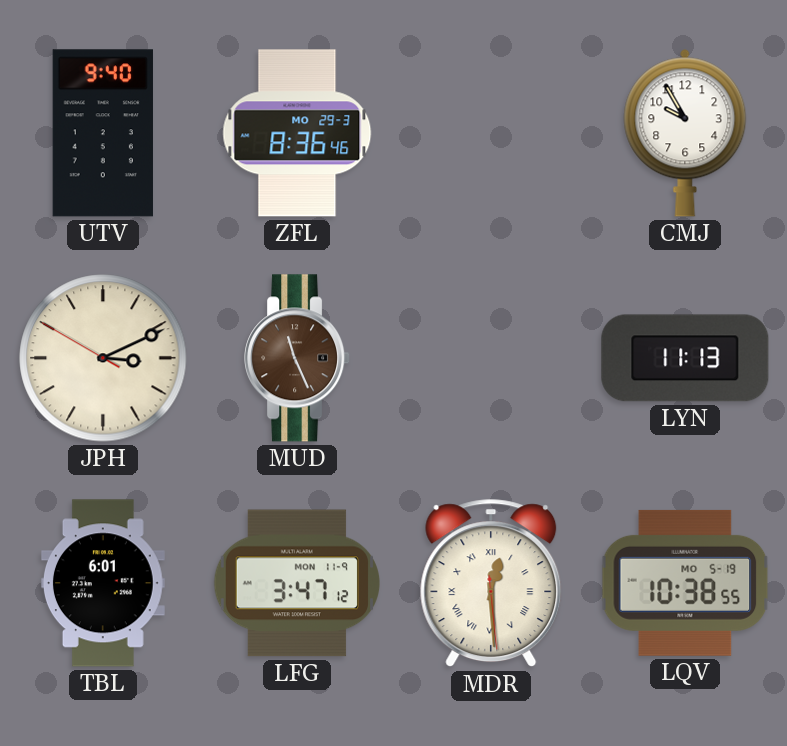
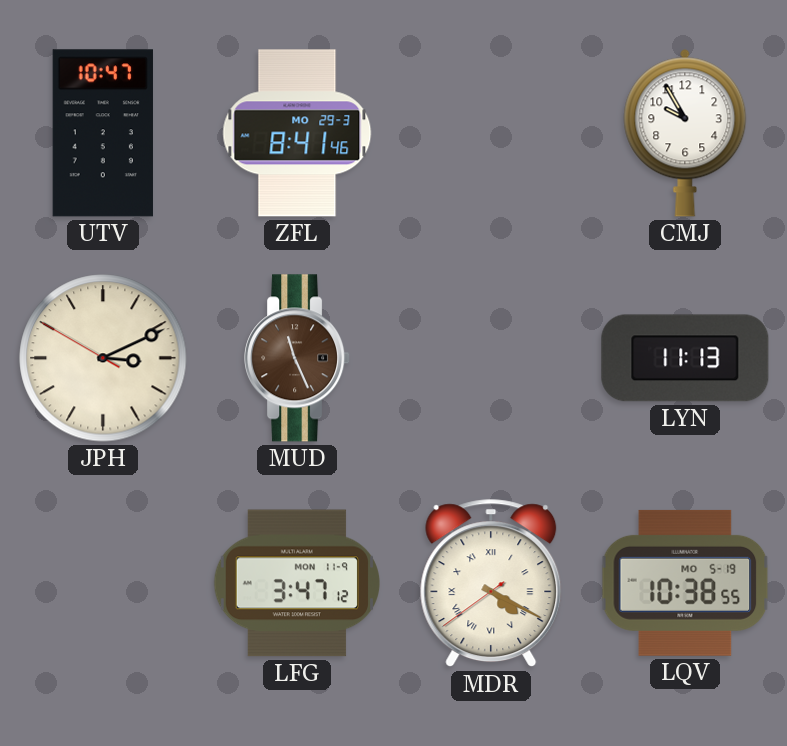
UTV: 9:40 -> 10:47
ZFL: 8:36 -> 8:41
TBL: 6:01 -> none
MDR: 12:29 -> 4:19
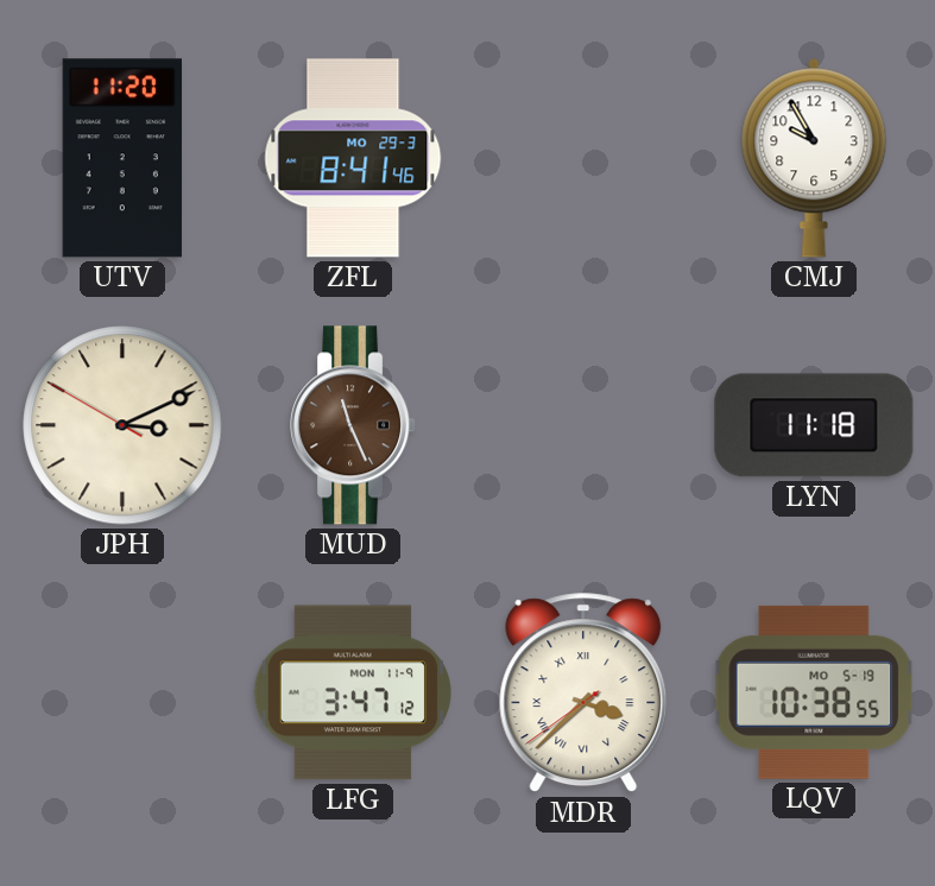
UTV: 10:47 -> 11:20
LYN: 11:13 -> 11:18
MDR: 4:19 -> 3:37
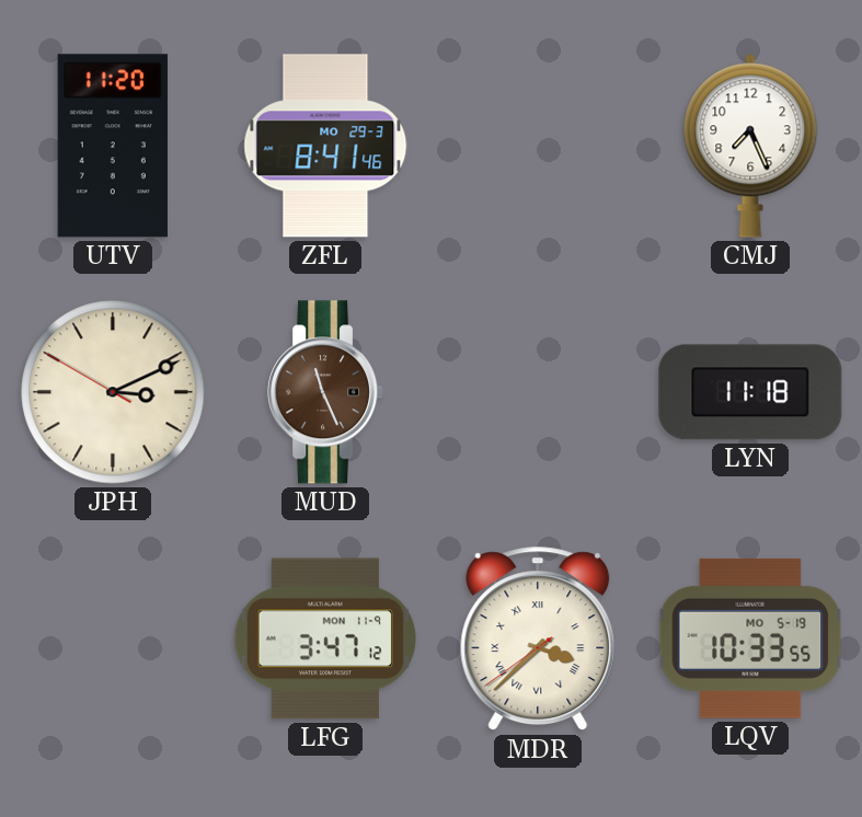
CMJ: 9:55 -> 7:26
LQV: 10:38 -> 10:33
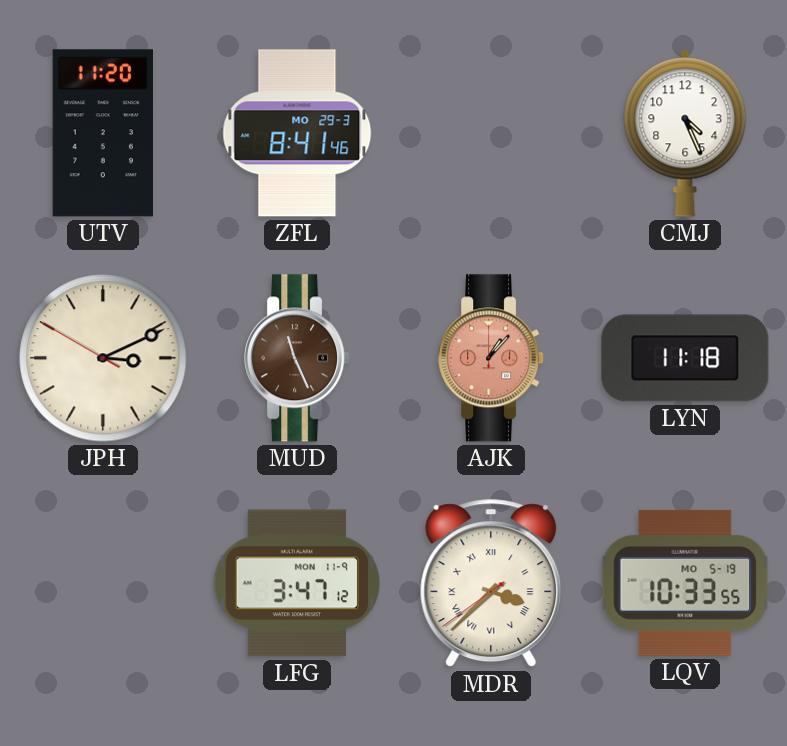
CMJ: 7:26 -> 4:26
AJK: none -> 1:07
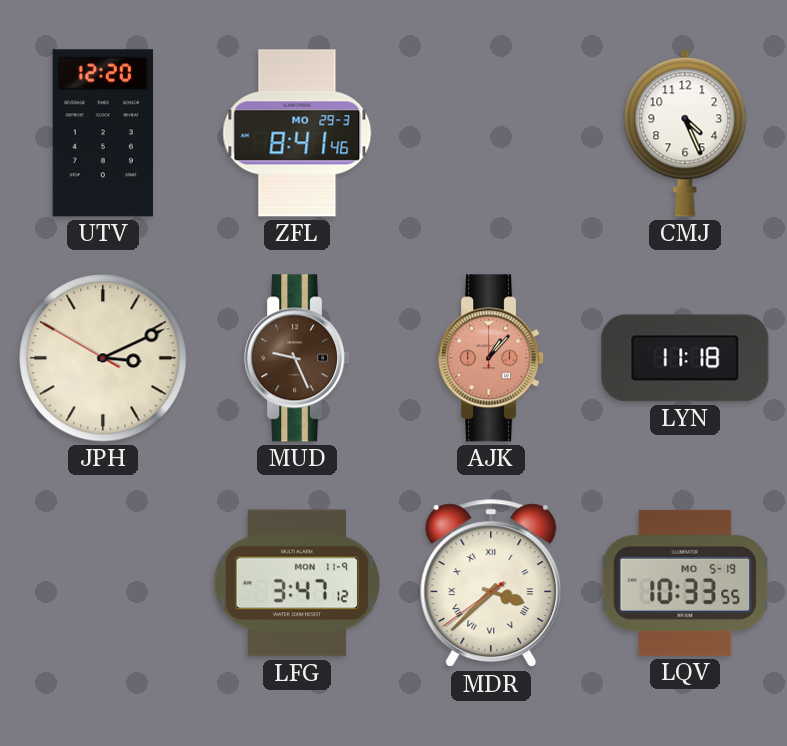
UTV: 11:20 -> 12:20
MUD: 11:26 -> 9:26
